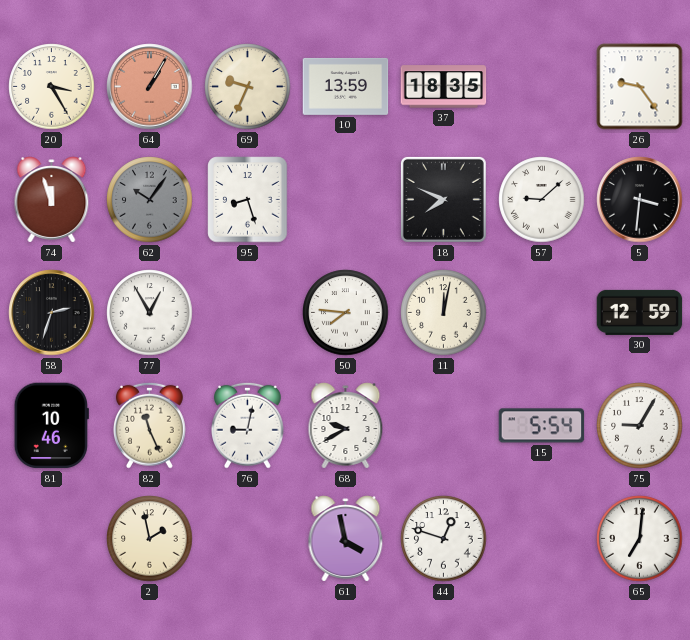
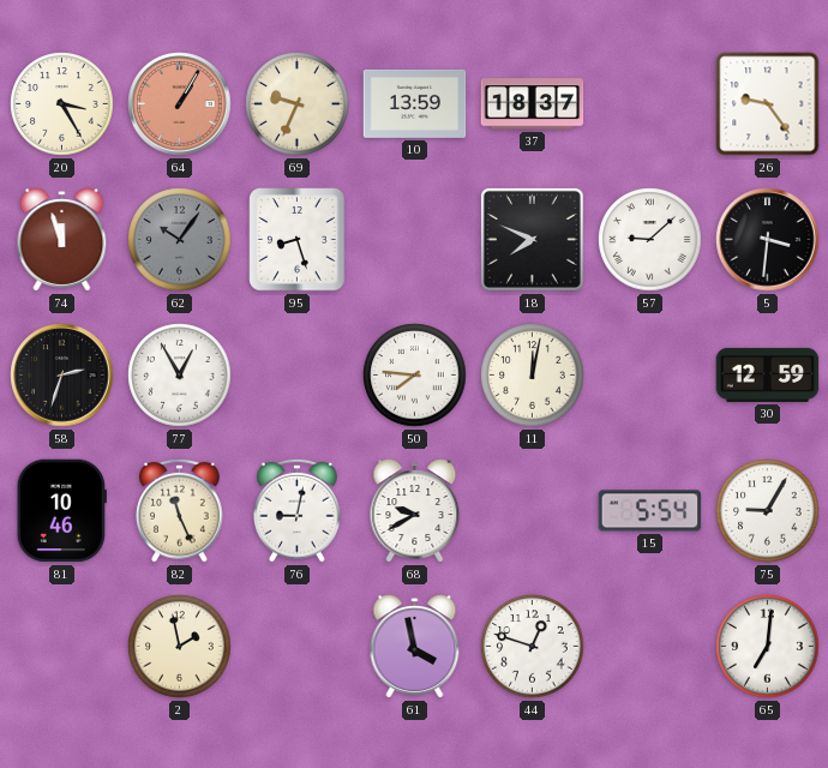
37: 18:35 -> 18:37
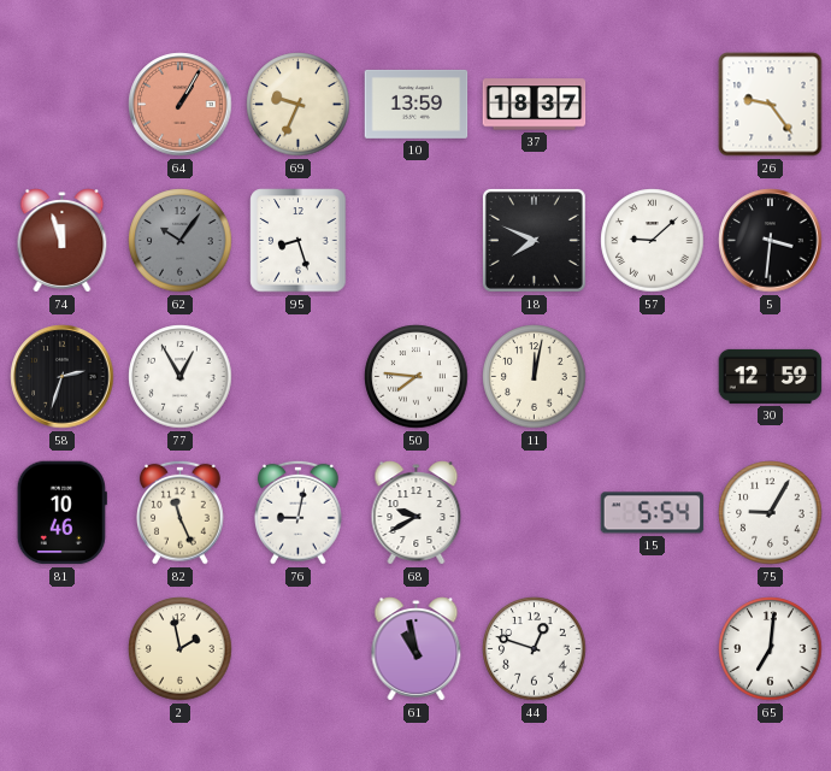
20: 3:25 -> none
61: 3:58 -> 10:58
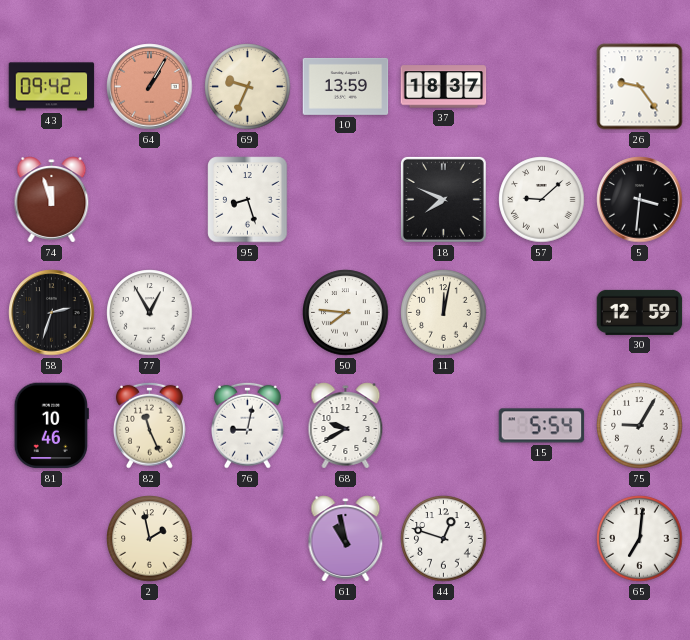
43: none -> 09:42
62: 10:06 -> none
